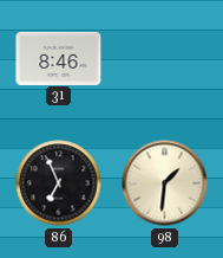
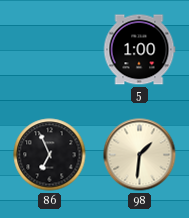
31: 8:46 -> none
5: none -> 1:00
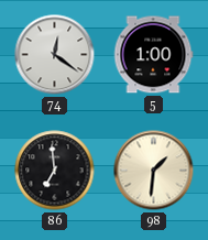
74: none -> 12:21
86: 6:56 -> 6:59
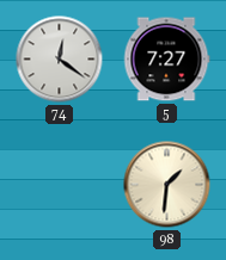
5: 1:00 -> 7:27
86: 6:59 -> none
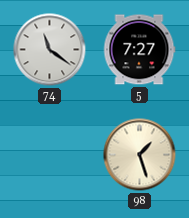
74: 12:21 -> 11:21
98: 1:31 -> 1:27
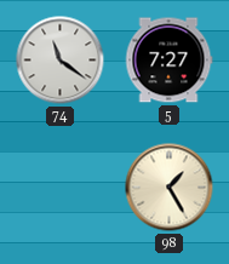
98: 1:27 -> 1:25
